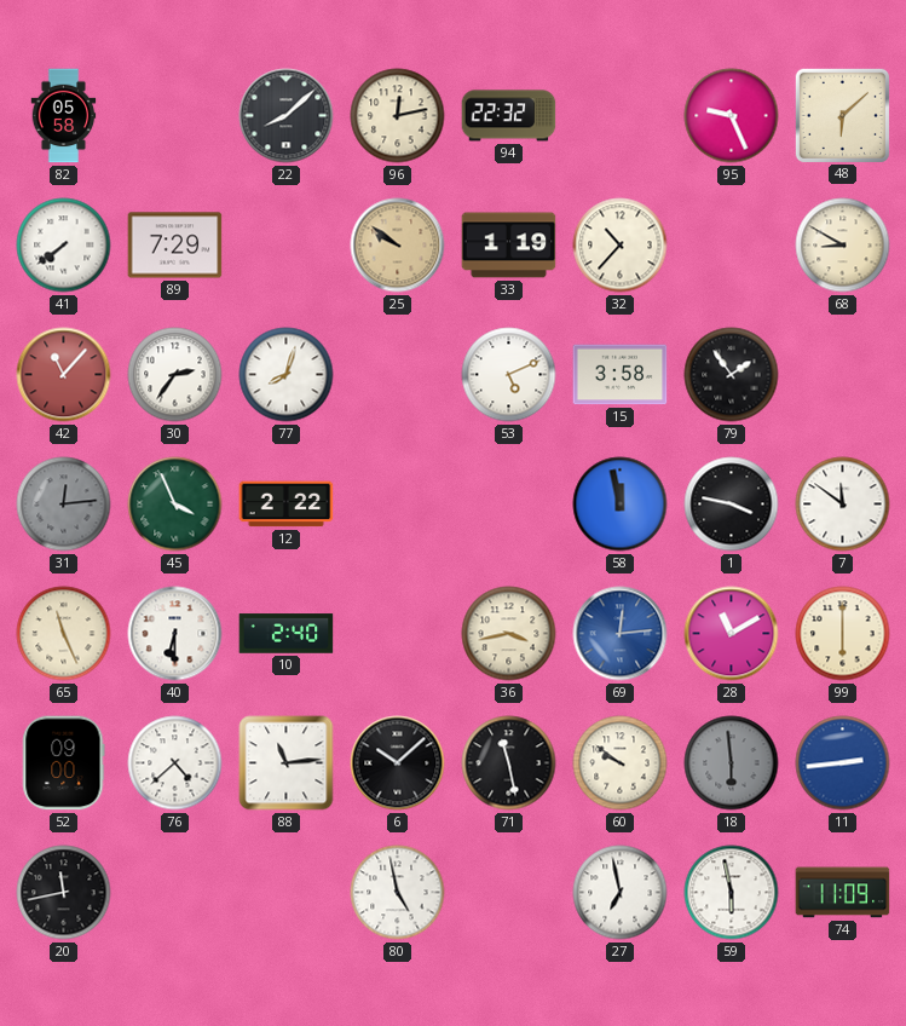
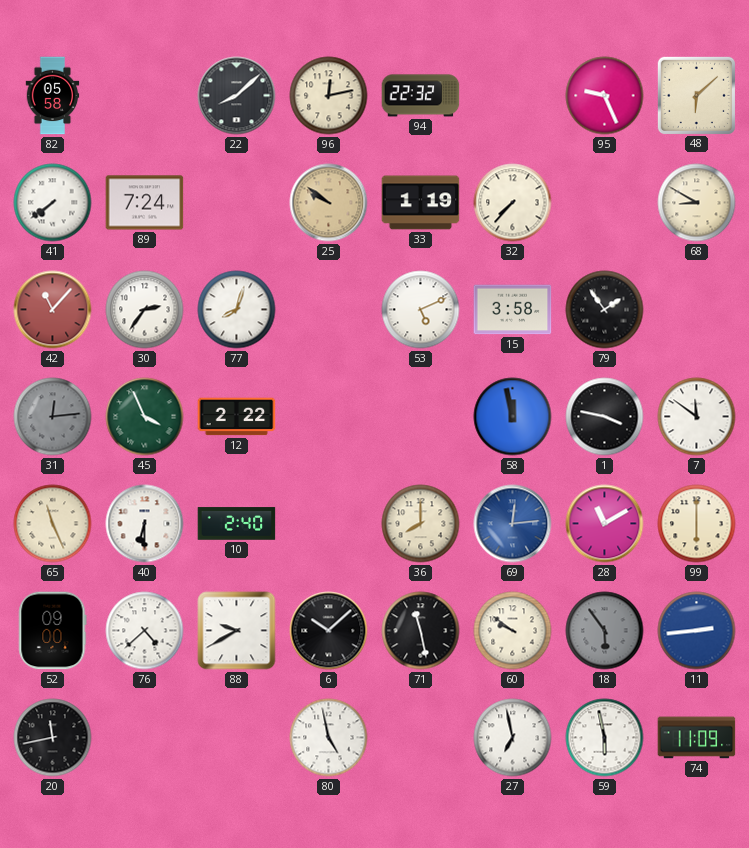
89: 7:29 -> 7:24
32: 10:37 -> 7:37
36: 3:43 -> 8:00
88: 11:14 -> 9:40
18: 5:59 -> 5:54
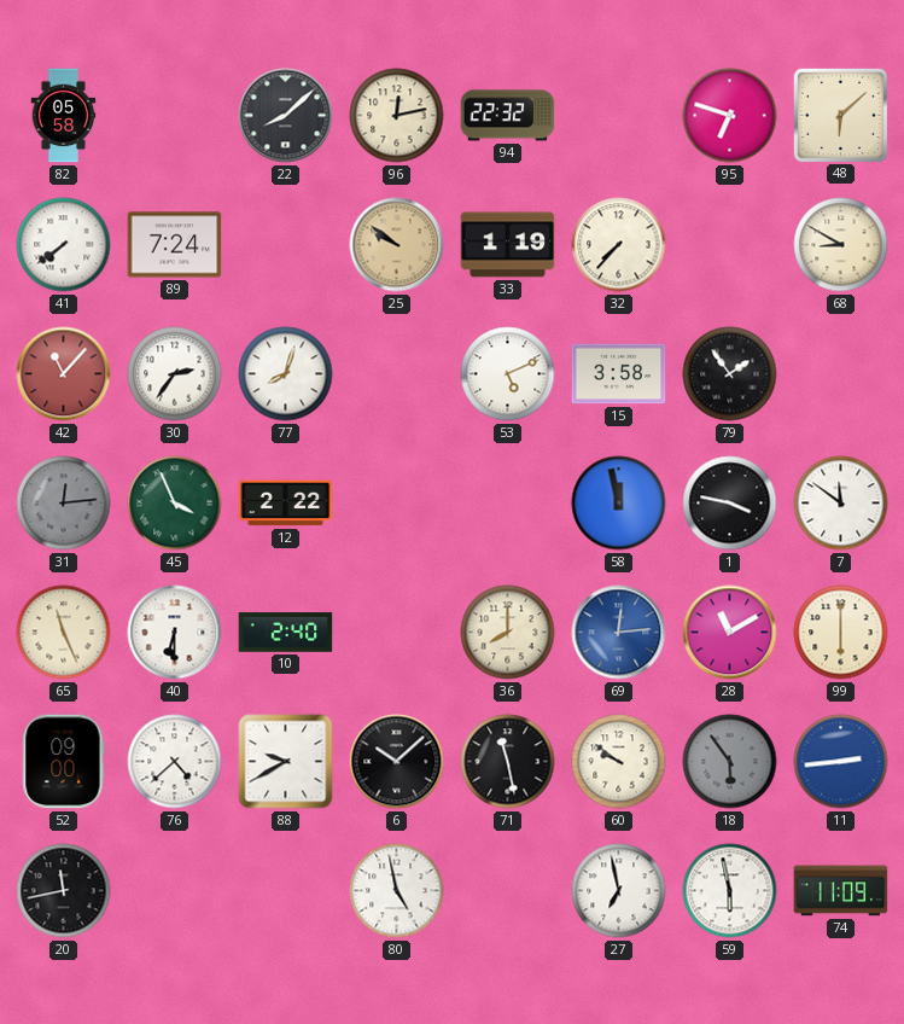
95: 9:26 -> 6:48
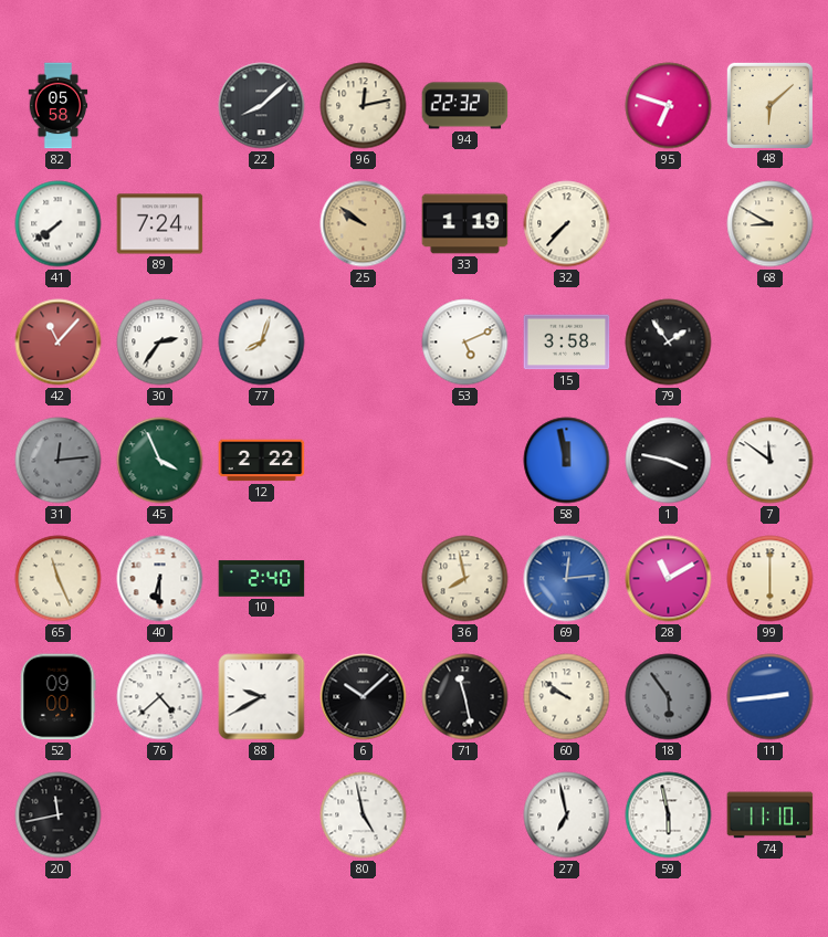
36: 8:00 -> 7:58
74: 11:09 -> 11:10
